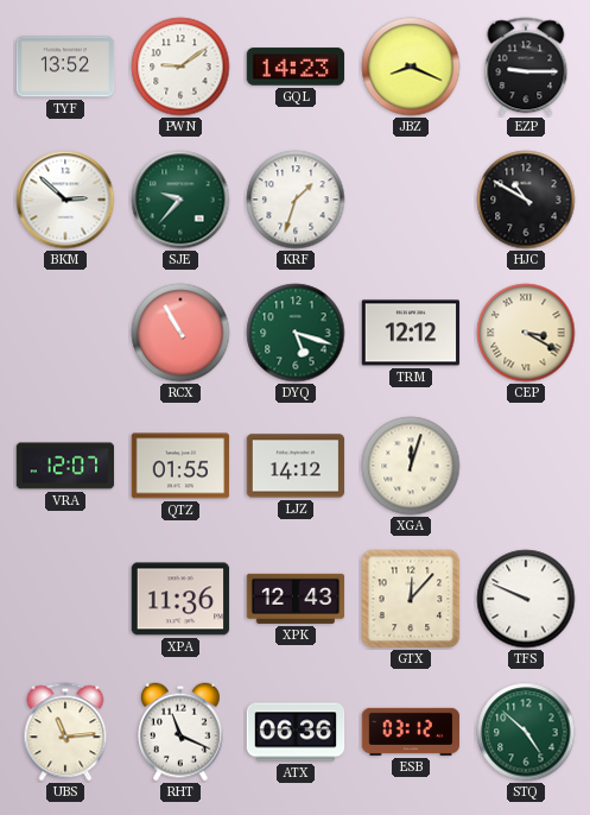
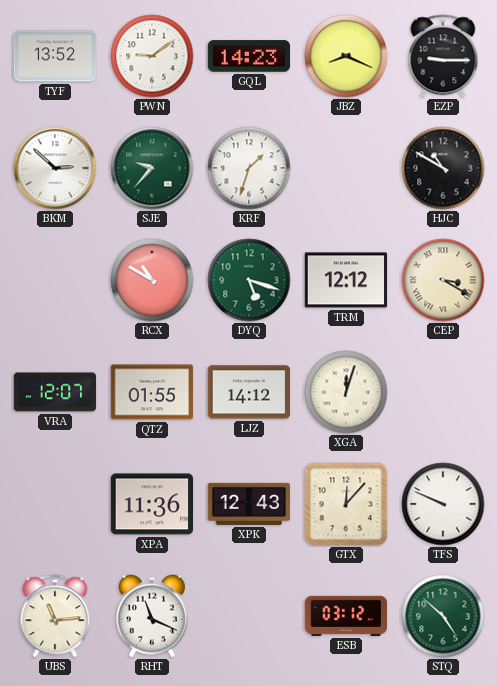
RCX: 10:55 -> 10:50
ATX: 06:36 -> none
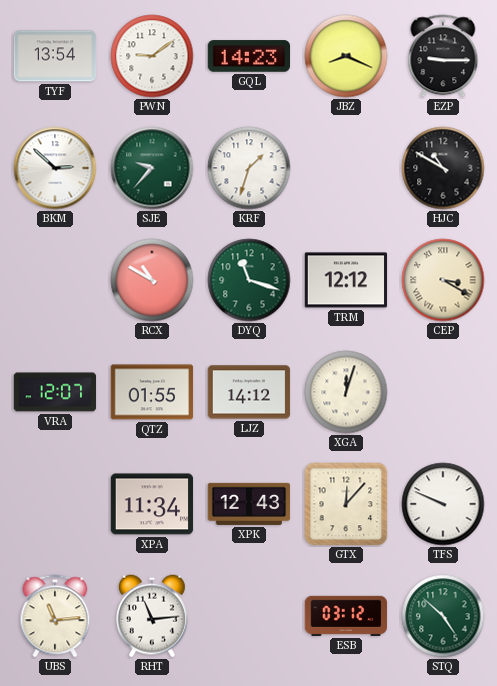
TYF: 13:52 -> 13:54
DYQ: 5:18 -> 11:18
XPA: 11:36 -> 11:34
RHT: 11:19 -> 11:14
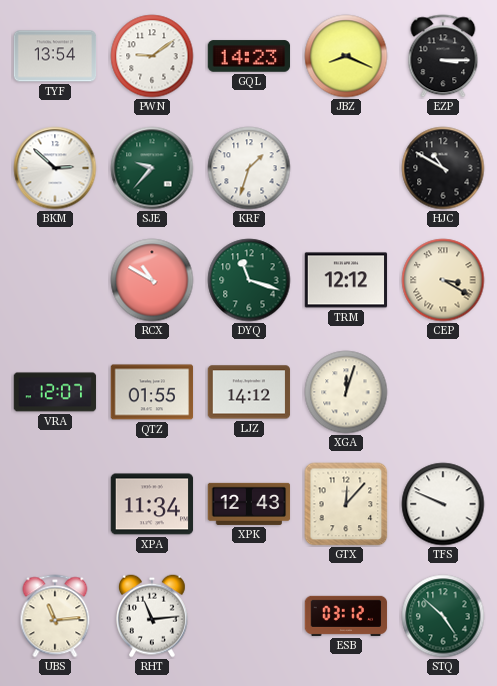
EZP: 9:15 -> 3:15
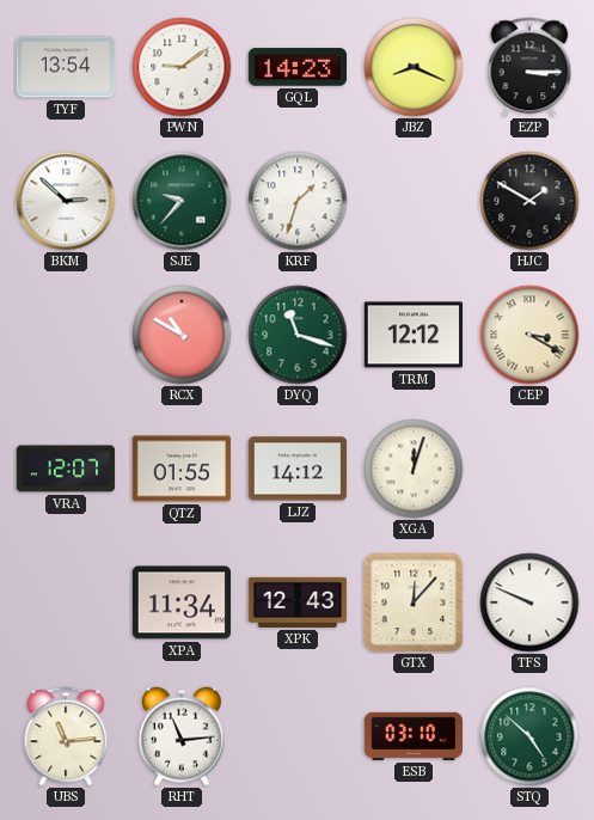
HJC: 10:50 -> 1:50
ESB: 03:12 -> 03:10
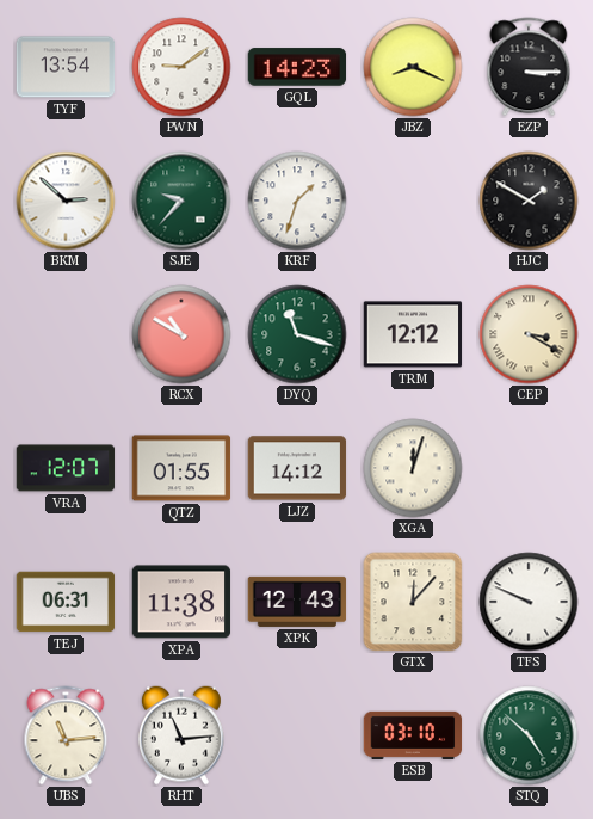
TEJ: none -> 06:31
XPA: 11:34 -> 11:38
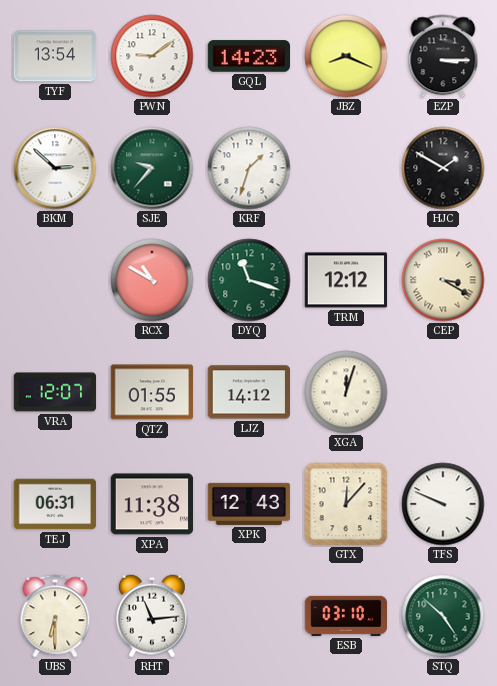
UBS: 11:14 -> 6:30
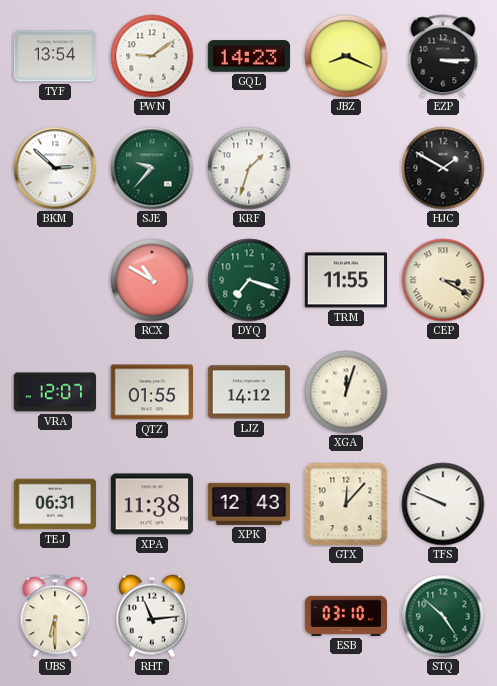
DYQ: 11:18 -> 7:18
TRM: 12:12 -> 11:55
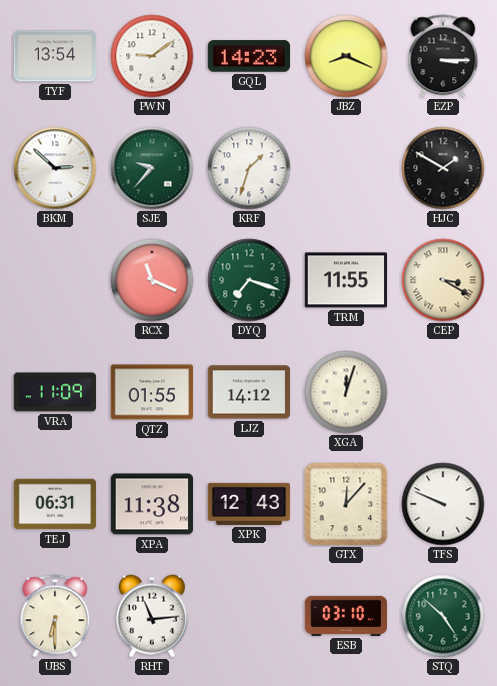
RCX: 10:50 -> 11:19
VRA: 12:07 -> 11:09
